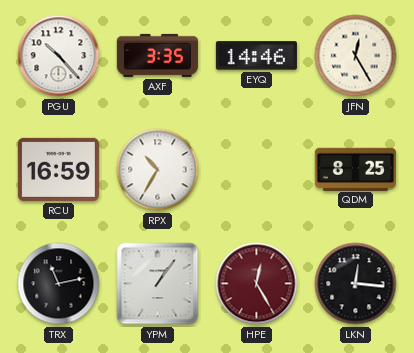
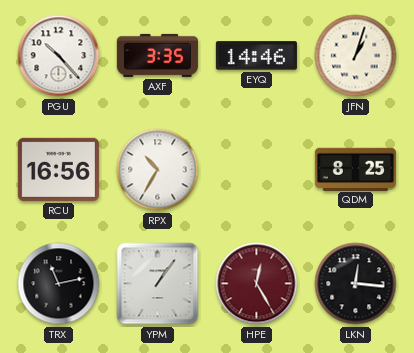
JFN: 12:25 -> 1:03
RCU: 16:59 -> 16:56
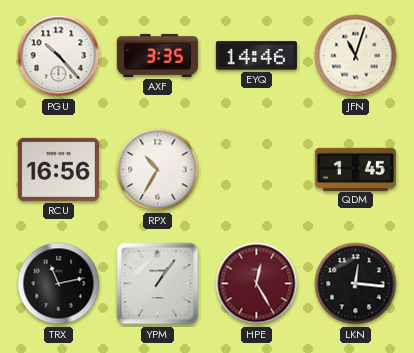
JFN: 1:03 -> 11:03
QDM: 8:25 -> 1:45
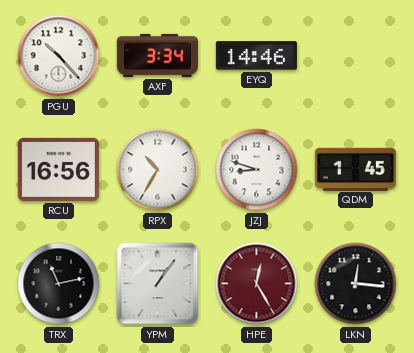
AXF: 3:35 -> 3:34
JFN: 11:03 -> none
JZJ: none -> 8:48
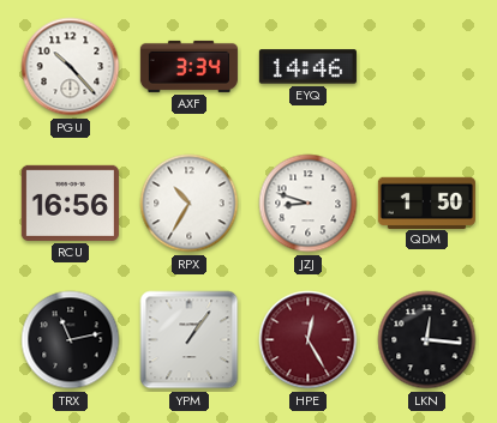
QDM: 1:45 -> 1:50
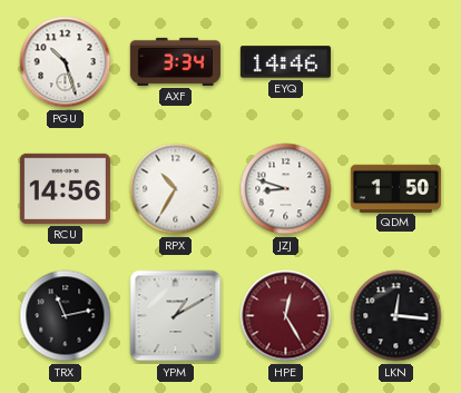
PGU: 10:23 -> 10:27
RCU: 16:56 -> 14:56
YPM: 1:06 -> 1:10
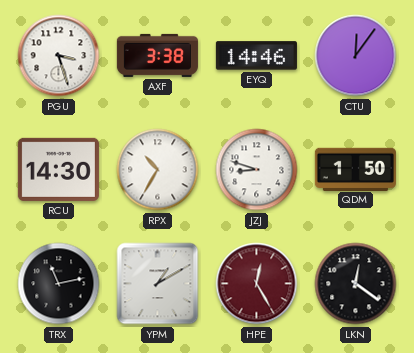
PGU: 10:27 -> 3:27
AXF: 3:34 -> 3:38
CTU: none -> 12:06
RCU: 14:56 -> 14:30
LKN: 12:16 -> 12:21
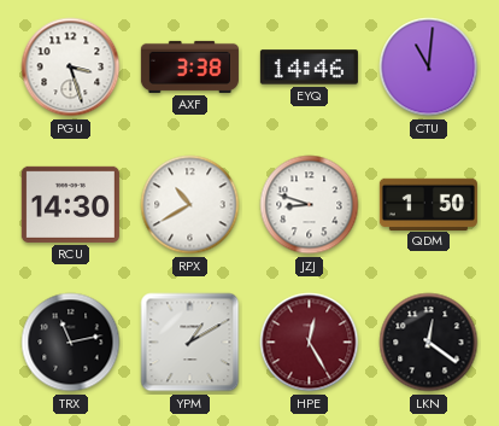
CTU: 12:06 -> 11:01
RPX: 10:35 -> 10:40
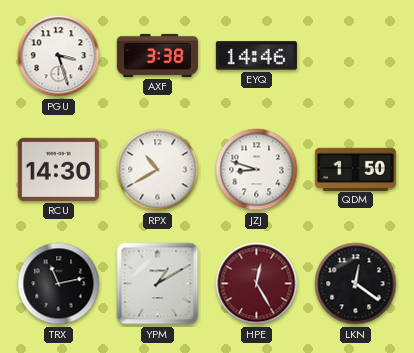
CTU: 11:01 -> none
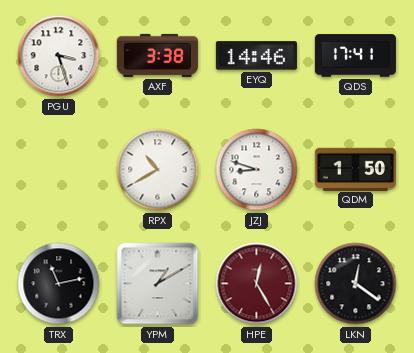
QDS: none -> 17:41
RCU: 14:30 -> none
